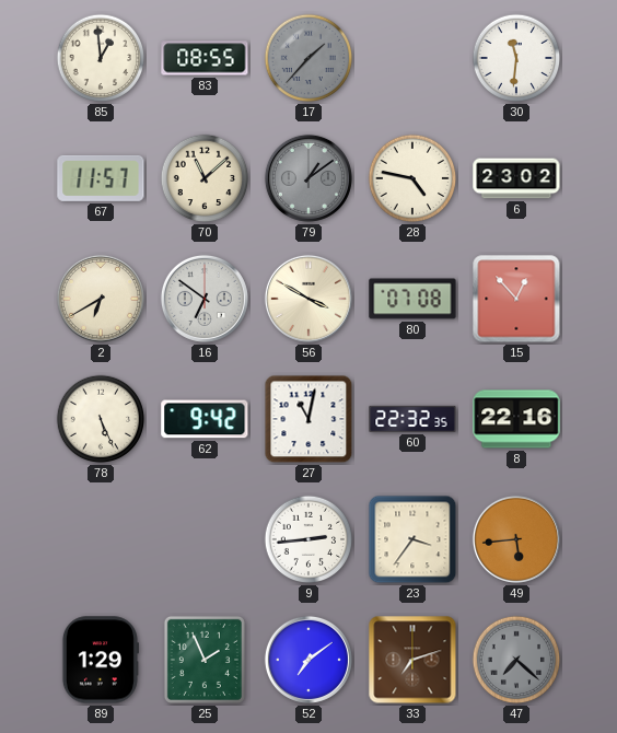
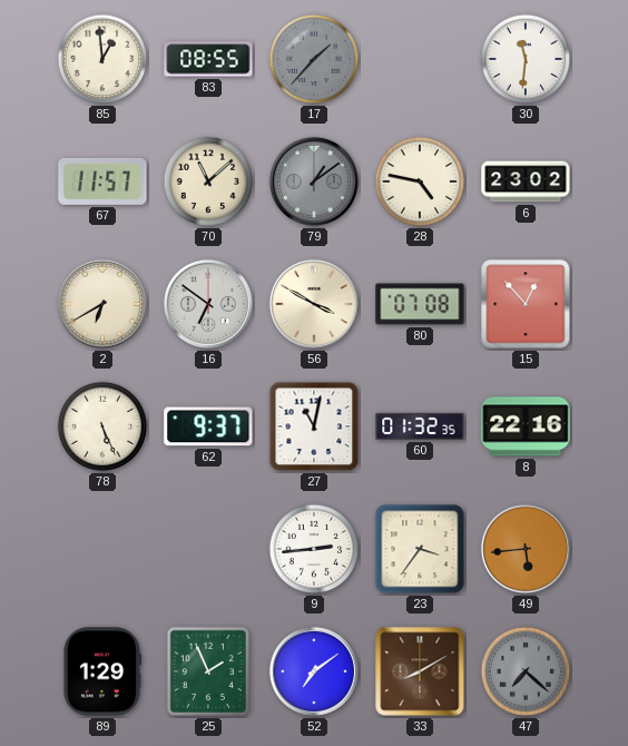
62: 9:42 -> 9:37
60: 22:32 -> 01:32
33: 7:12 -> 8:10
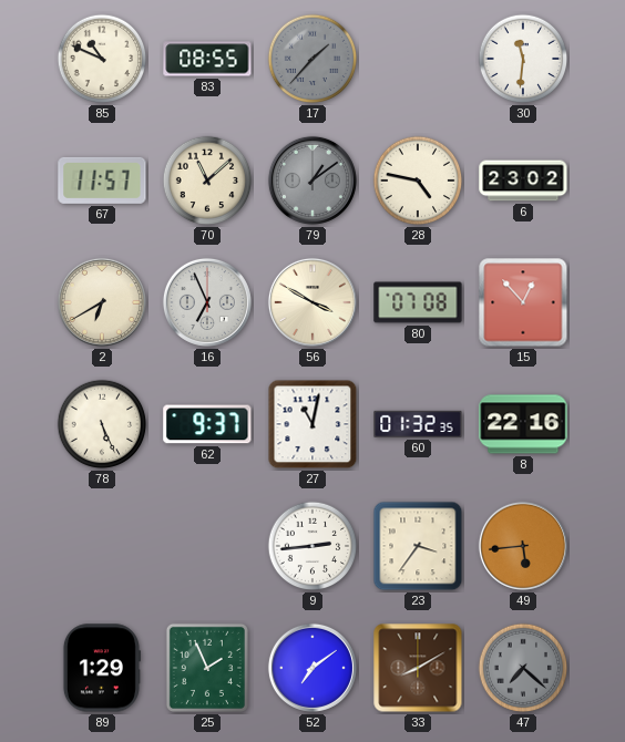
85: 12:59 -> 10:49
16: 6:51 -> 6:56
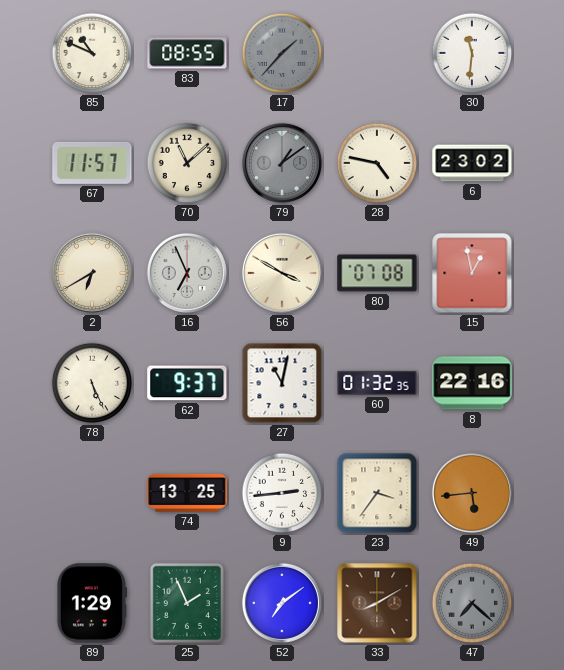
15: 12:53 -> 12:58
74: none -> 13:25
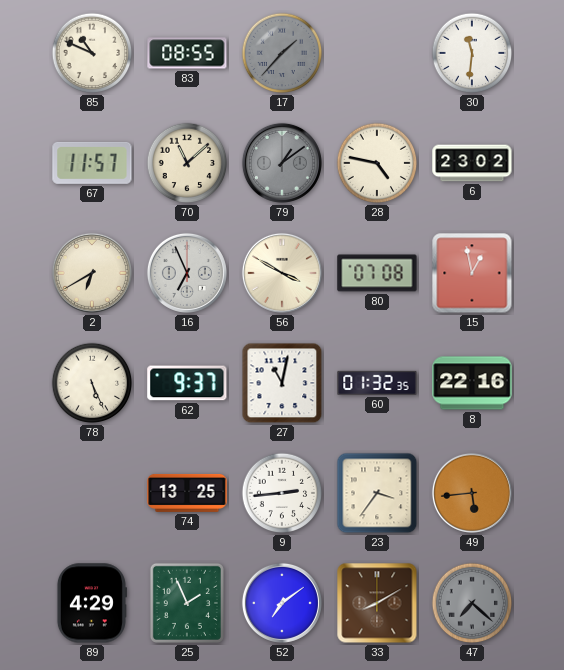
89: 1:29 -> 4:29
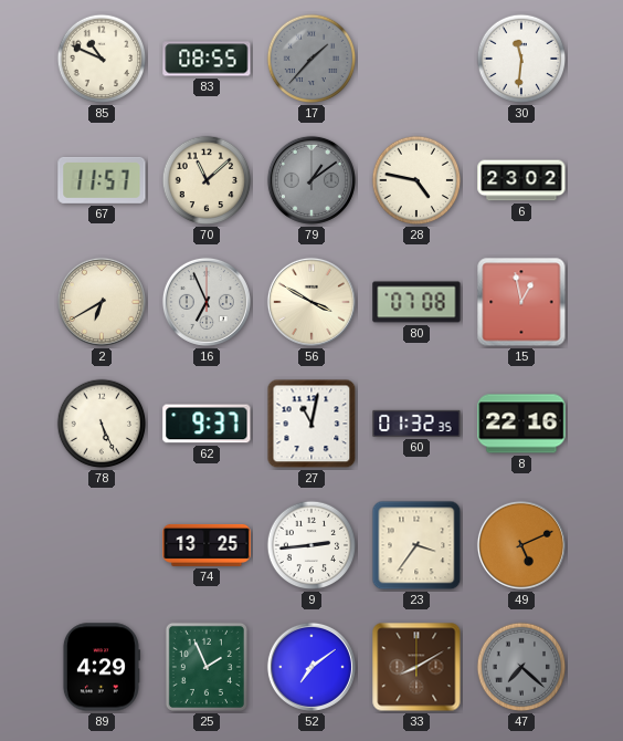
49: 5:44 -> 5:11
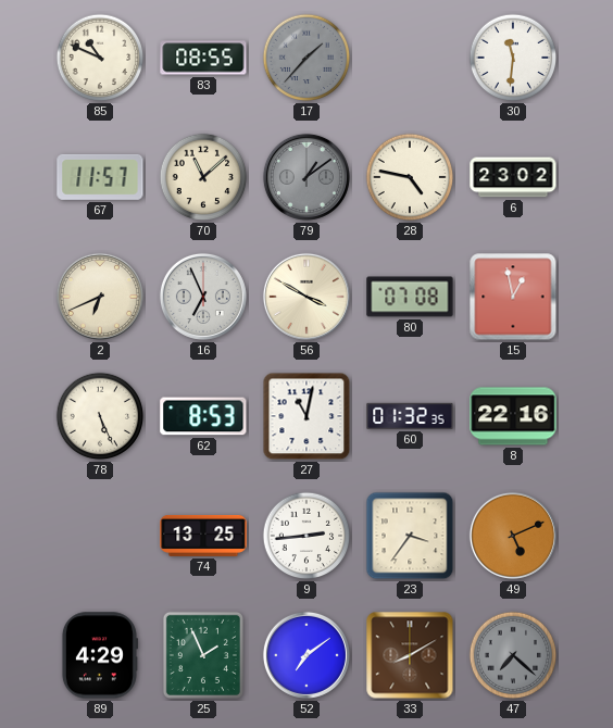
2: 6:40 -> 6:41
62: 9:37 -> 8:53
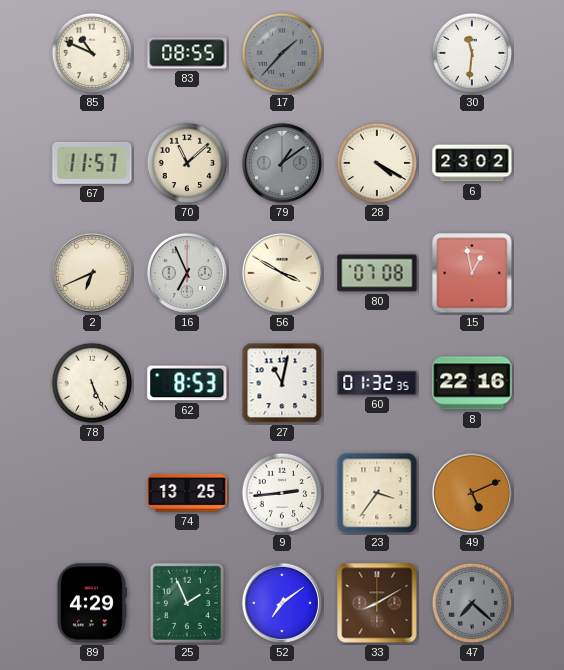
28: 4:47 -> 4:20
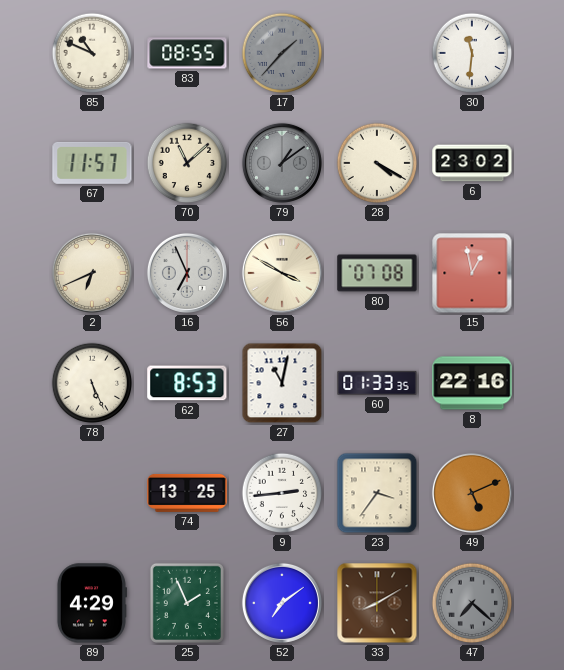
60: 01:32 -> 01:33
